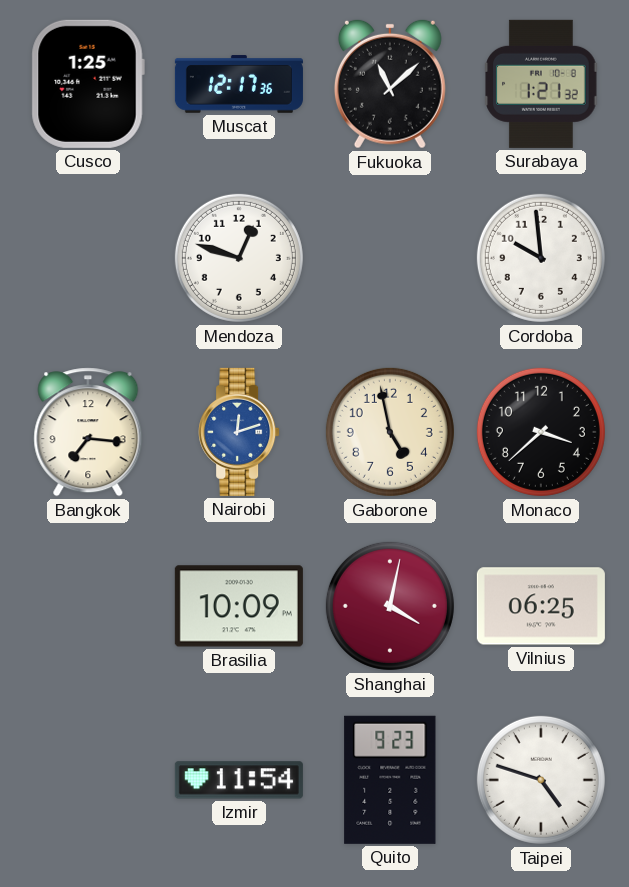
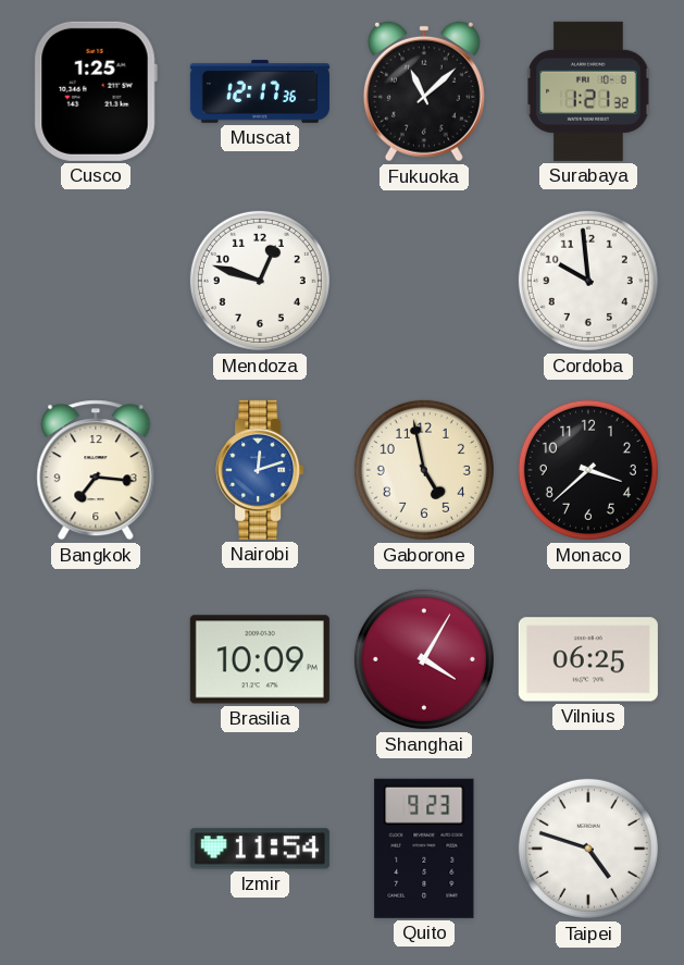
Shanghai: 4:02 -> 4:05
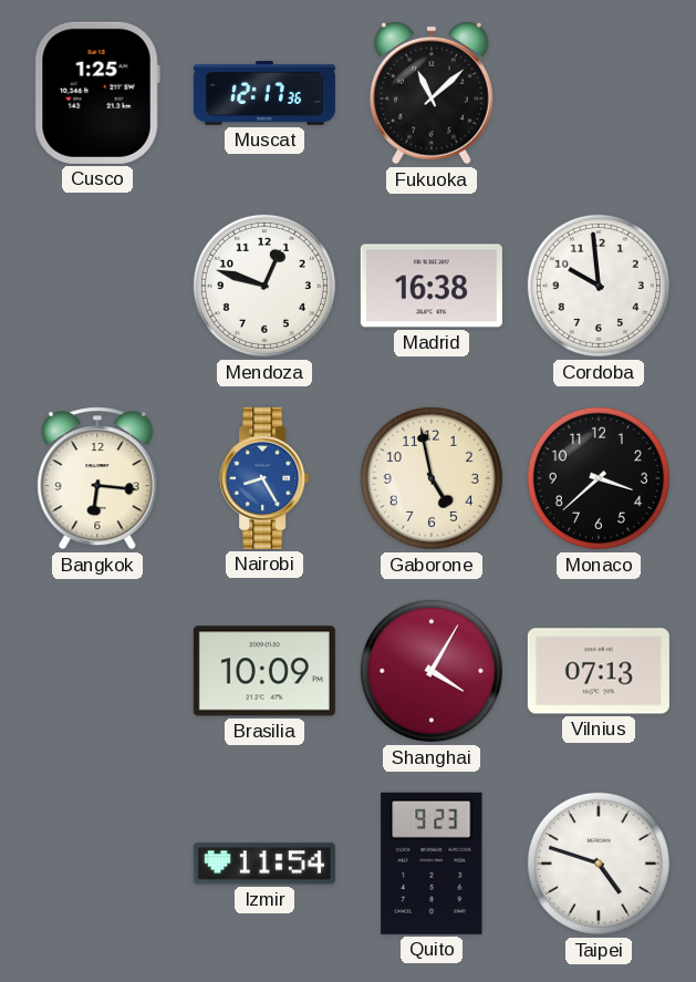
Surabaya: 1:21 -> none
Madrid: none -> 16:38
Bangkok: 7:16 -> 6:16
Nairobi: 12:12 -> 8:25
Vilnius: 06:25 -> 07:13
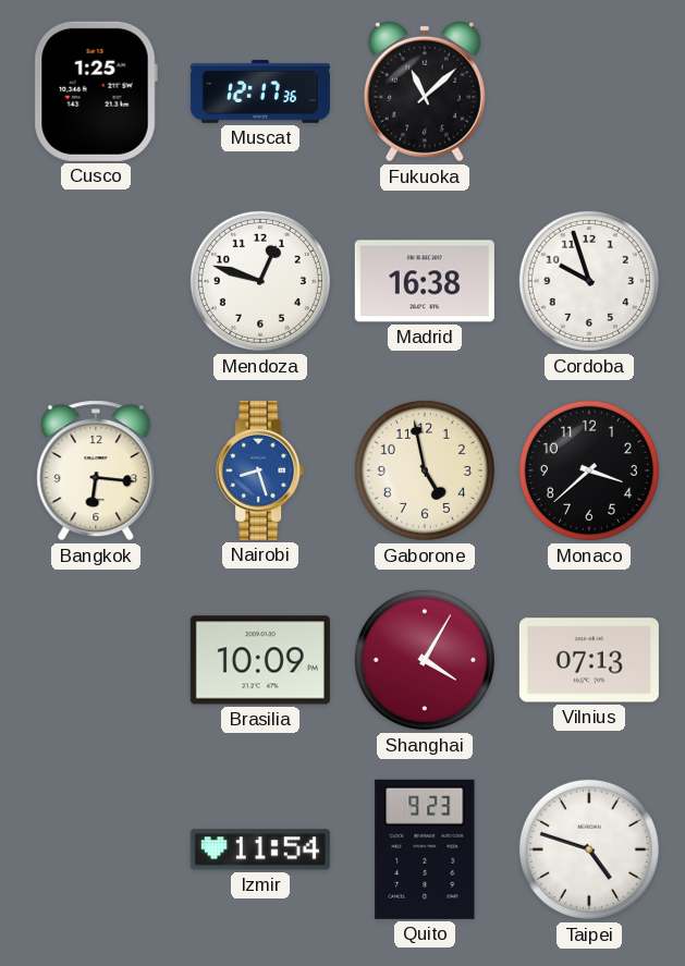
Cordoba: 9:59 -> 9:57
Nairobi: 8:25 -> 8:27
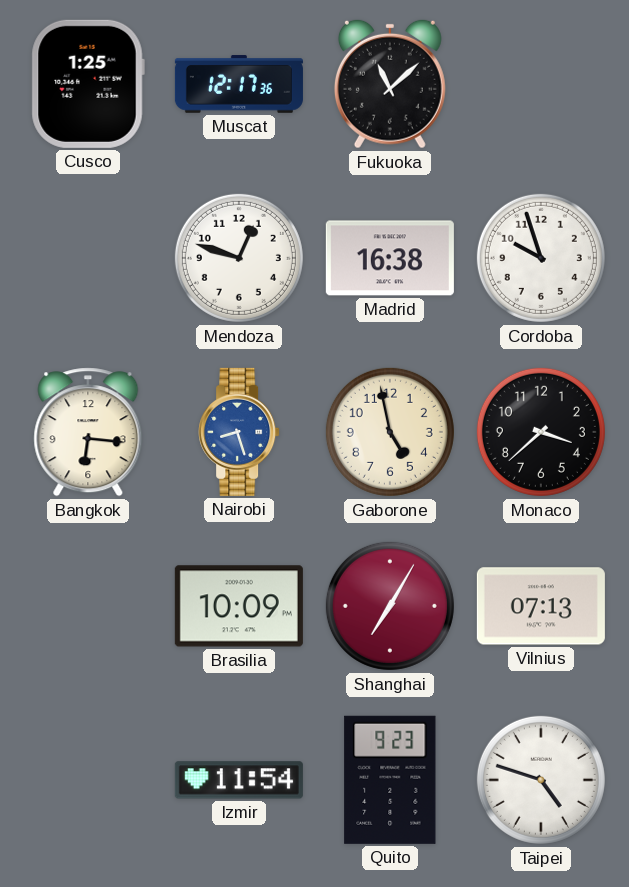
Shanghai: 4:05 -> 7:05
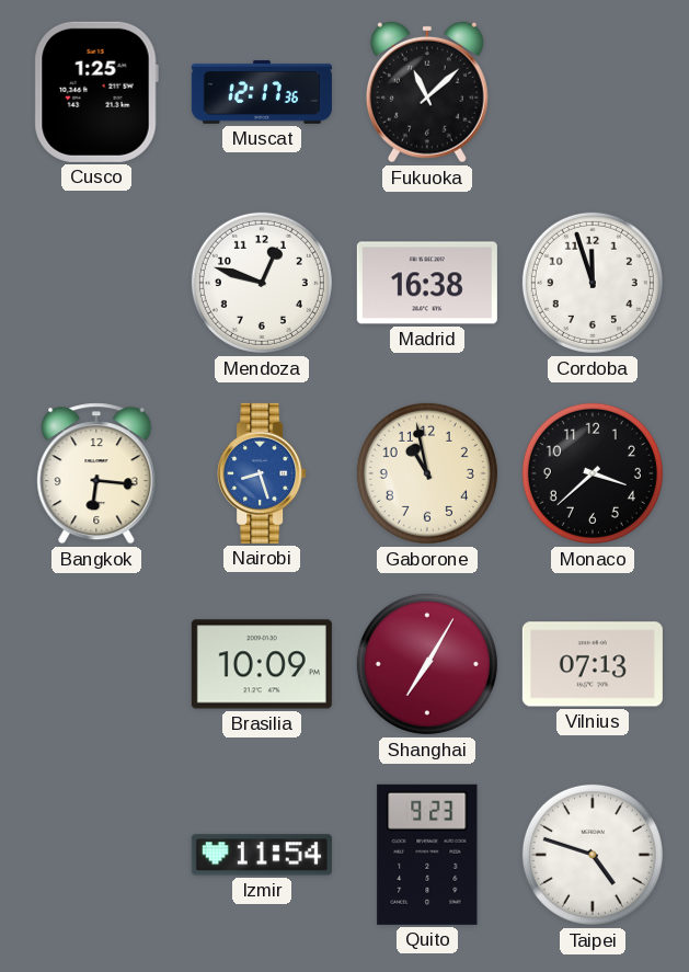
Cordoba: 9:57 -> 11:57
Gaborone: 4:58 -> 10:58
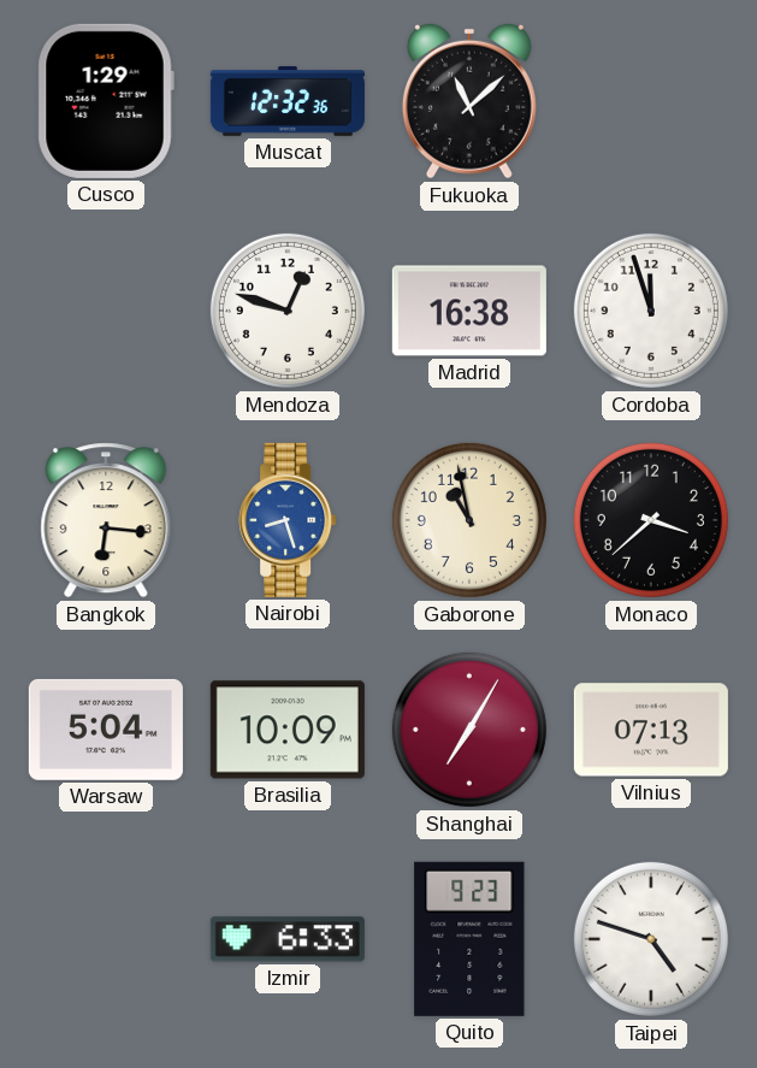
Cusco: 1:25 -> 1:29
Muscat: 12:17 -> 12:32
Warsaw: none -> 5:04
Izmir: 11:54 -> 6:33
